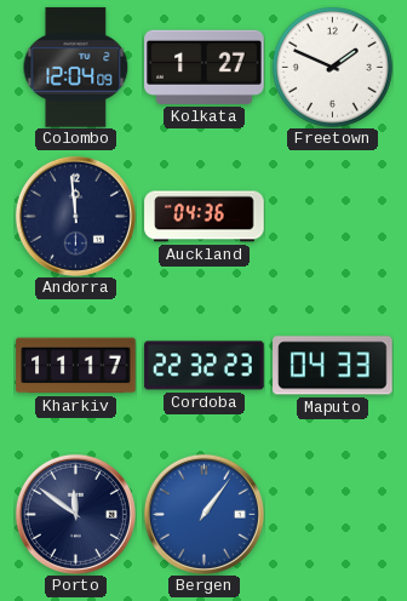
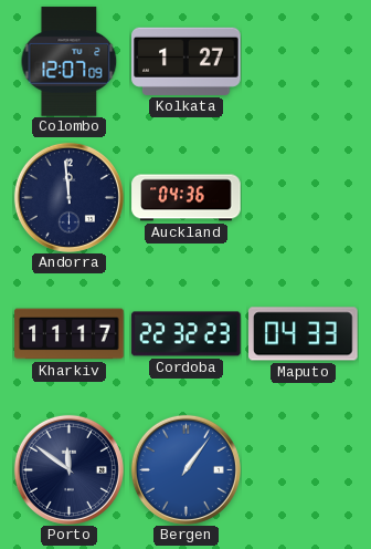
Colombo: 12:04 -> 12:07
Freetown: 1:49 -> none
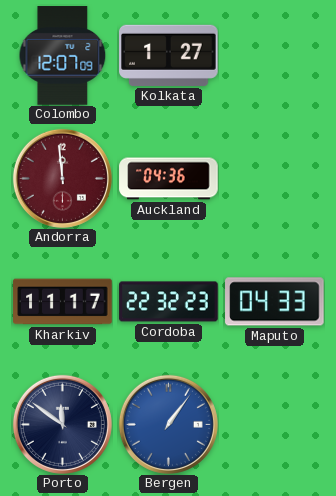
Andorra dial: navy -> burgundy
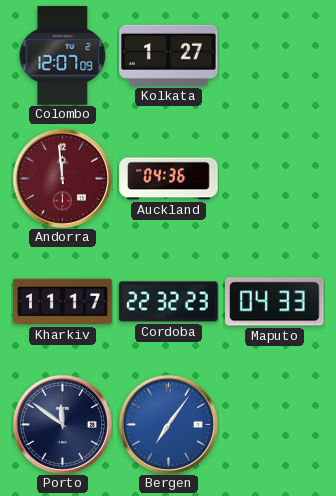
Bergen: 1:06 -> 7:06
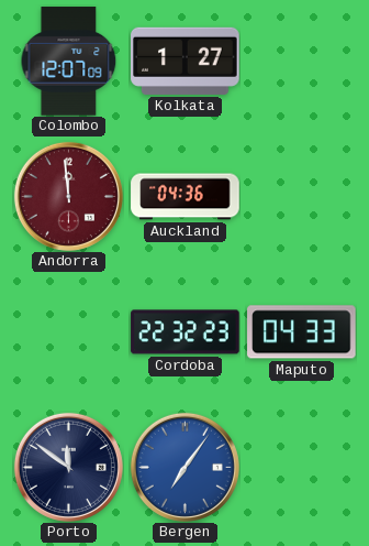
Kharkiv: 11:17 -> none
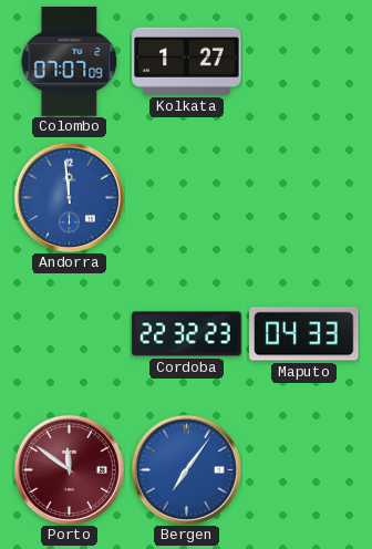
Colombo: 12:07 -> 07:07
Andorra dial: burgundy -> blue
Auckland: 04:36 -> none
Porto dial: navy -> burgundy
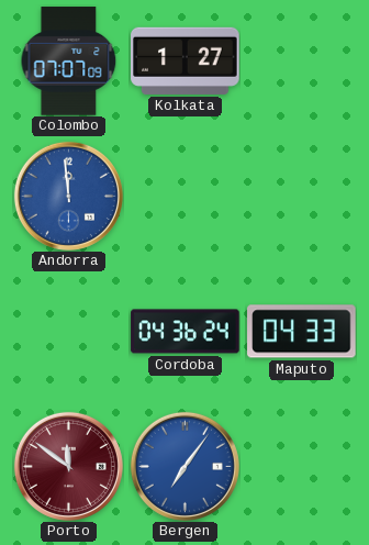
Cordoba: 22:32 -> 04:36
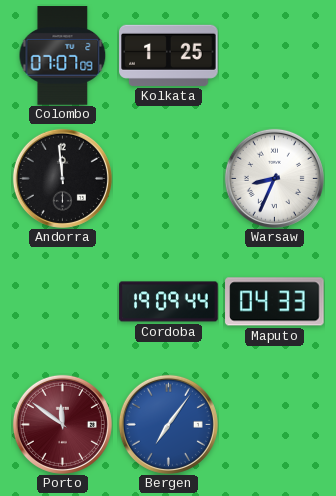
Kolkata: 1:27 -> 1:25
Andorra dial: blue -> black
Warsaw: none -> 8:34
Cordoba: 04:36 -> 19:09
